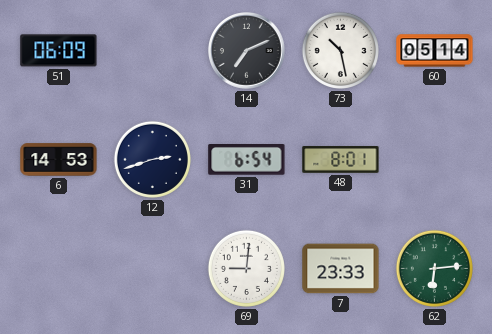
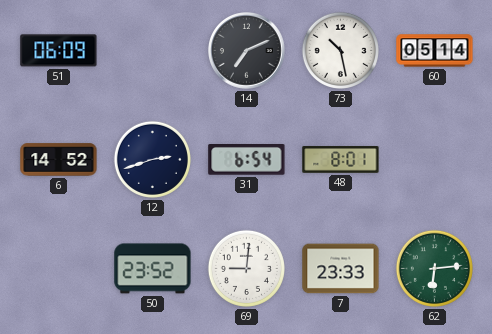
6: 14:53 -> 14:52
50: none -> 23:52
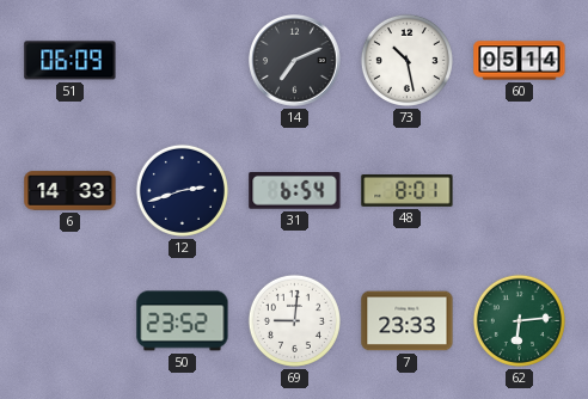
6: 14:52 -> 14:33
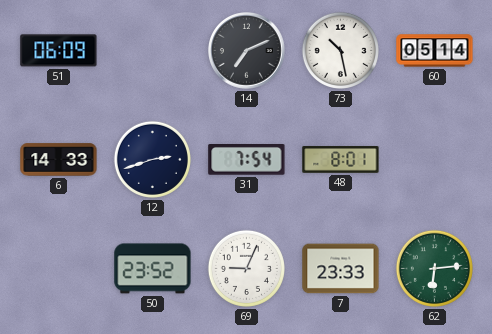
31: 6:54 -> 7:54
69: 9:01 -> 9:04
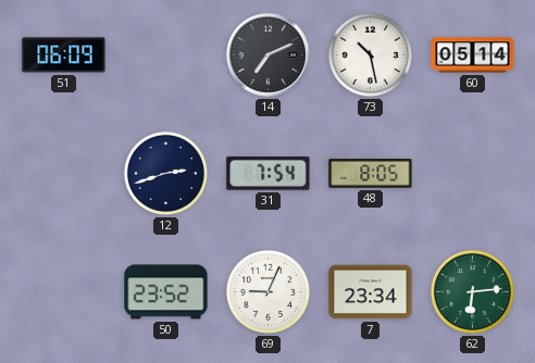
6: 14:33 -> none
48: 8:01 -> 8:05
7: 23:33 -> 23:34
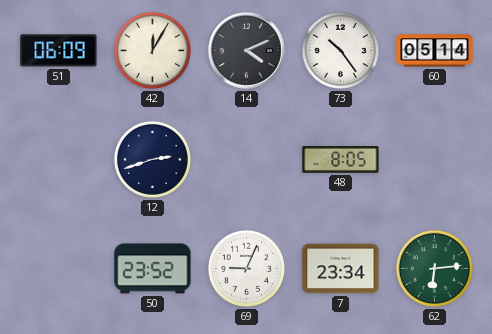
42: none -> 12:05
14: 7:11 -> 4:11
73: 10:28 -> 10:24
31: 7:54 -> none
